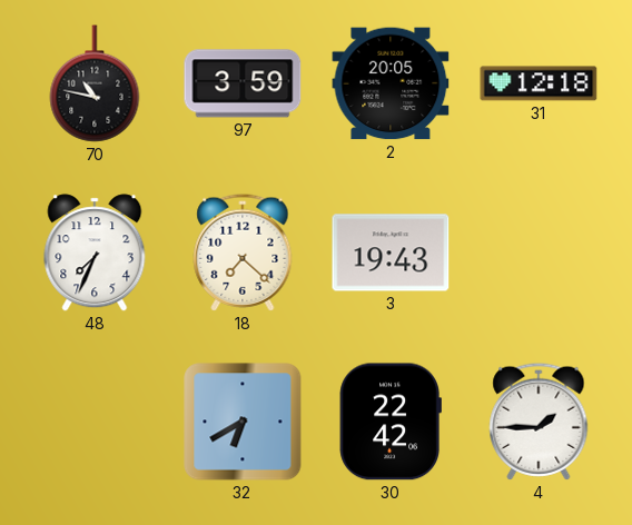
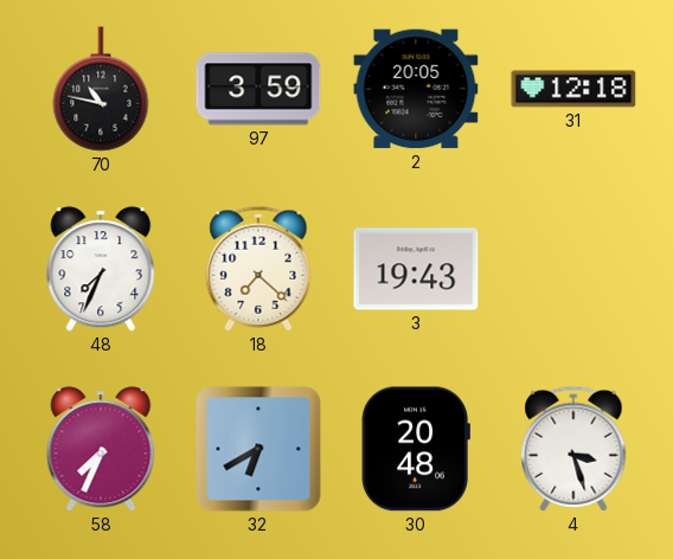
58: none -> 7:34
30: 22:42 -> 20:48
4: 1:45 -> 3:27
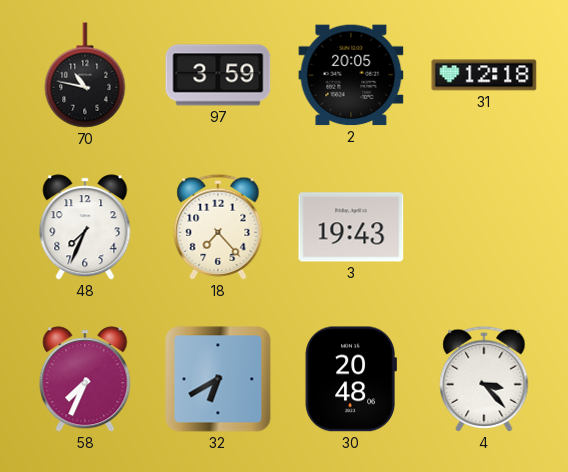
18: 7:22 -> 7:23
4: 3:27 -> 3:23
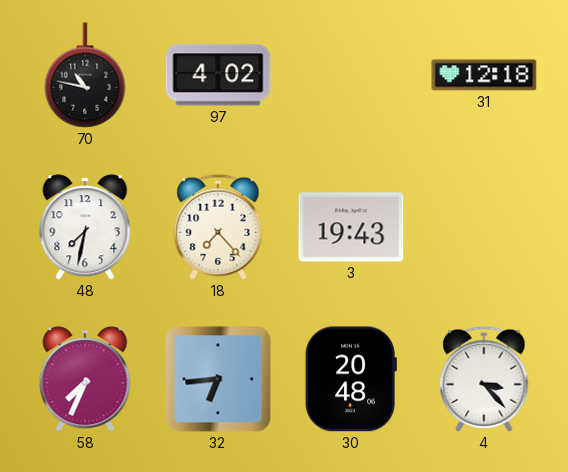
97: 3:59 -> 4:02
2: 20:05 -> none
48: 7:34 -> 7:32
32: 6:40 -> 6:44
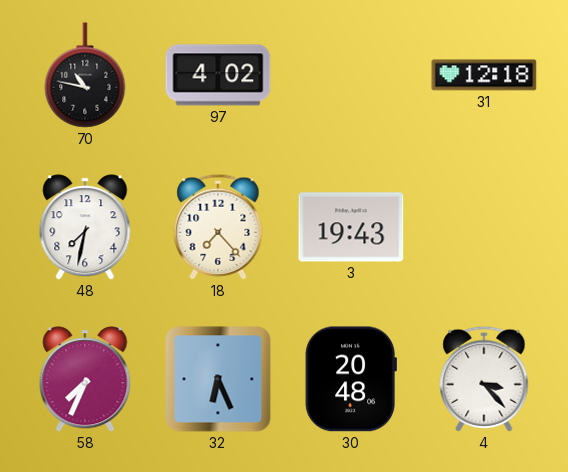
32: 6:44 -> 6:26
